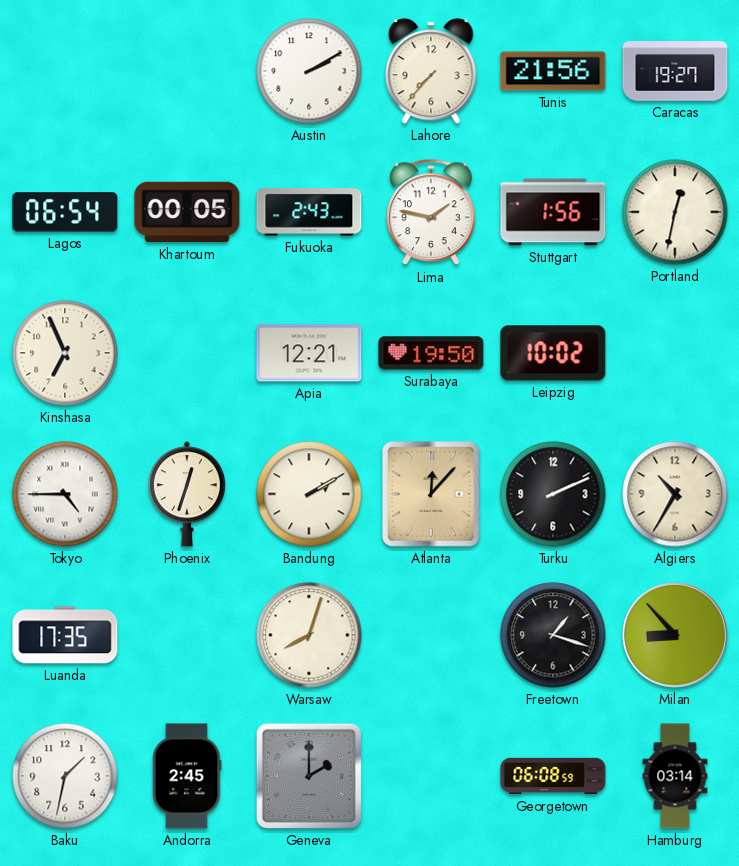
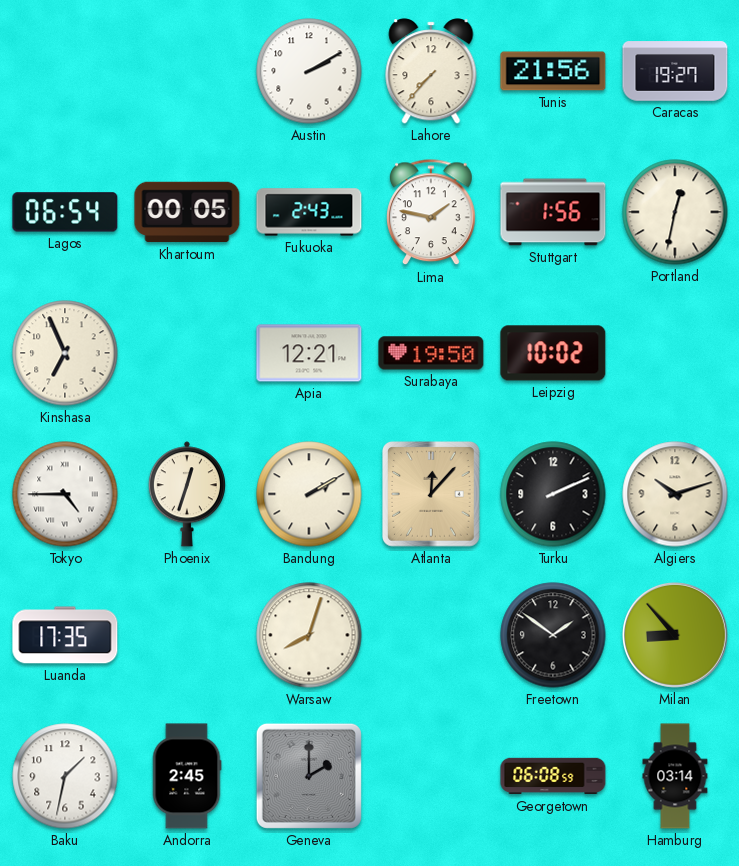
Algiers: 10:35 -> 10:12
Freetown: 1:18 -> 1:51
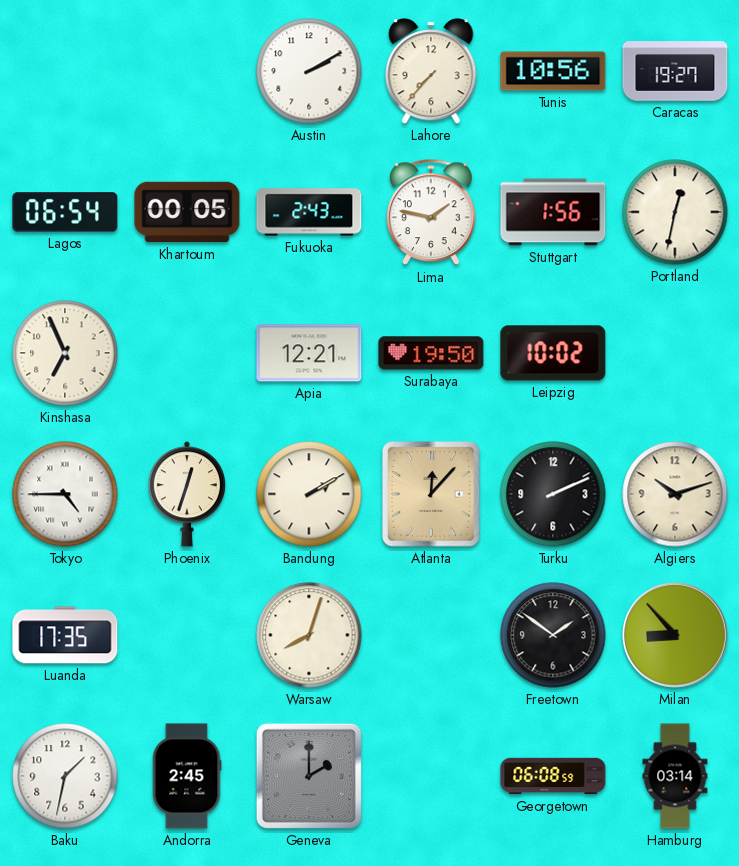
Tunis: 21:56 -> 10:56
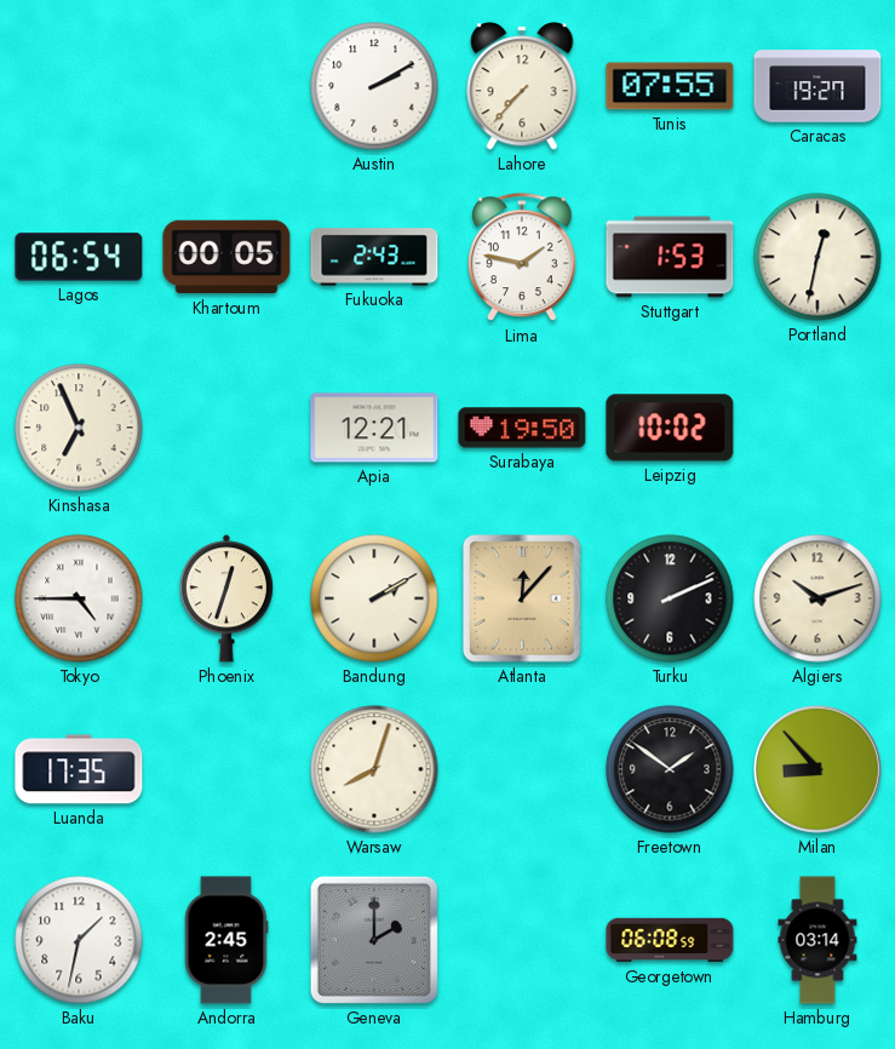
Tunis: 10:56 -> 07:55
Stuttgart: 1:56 -> 1:53
